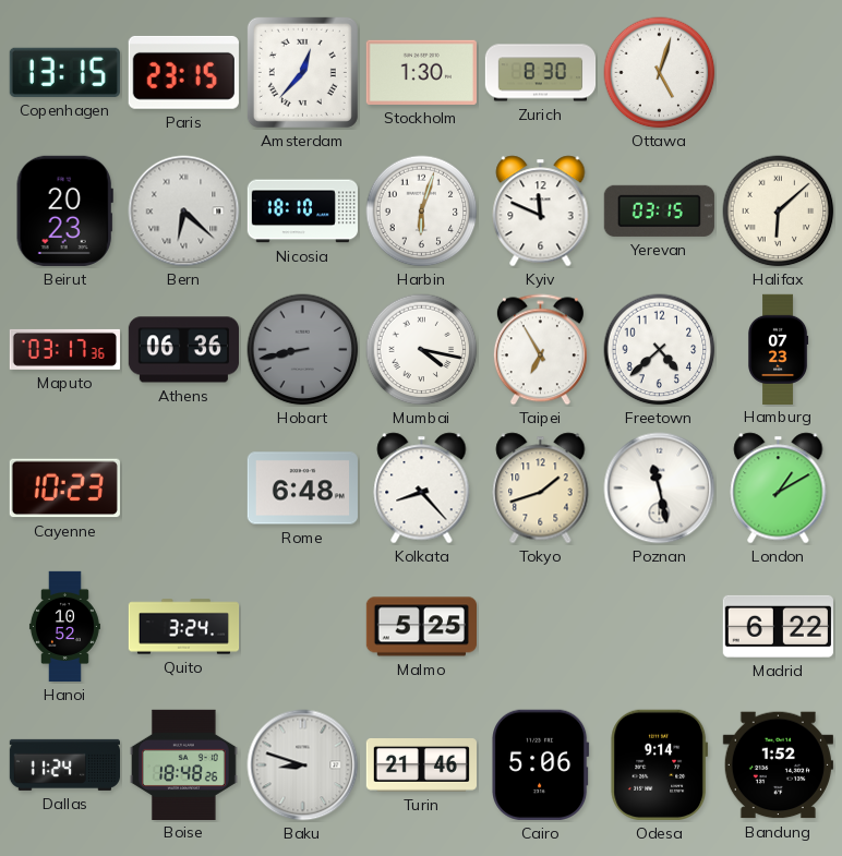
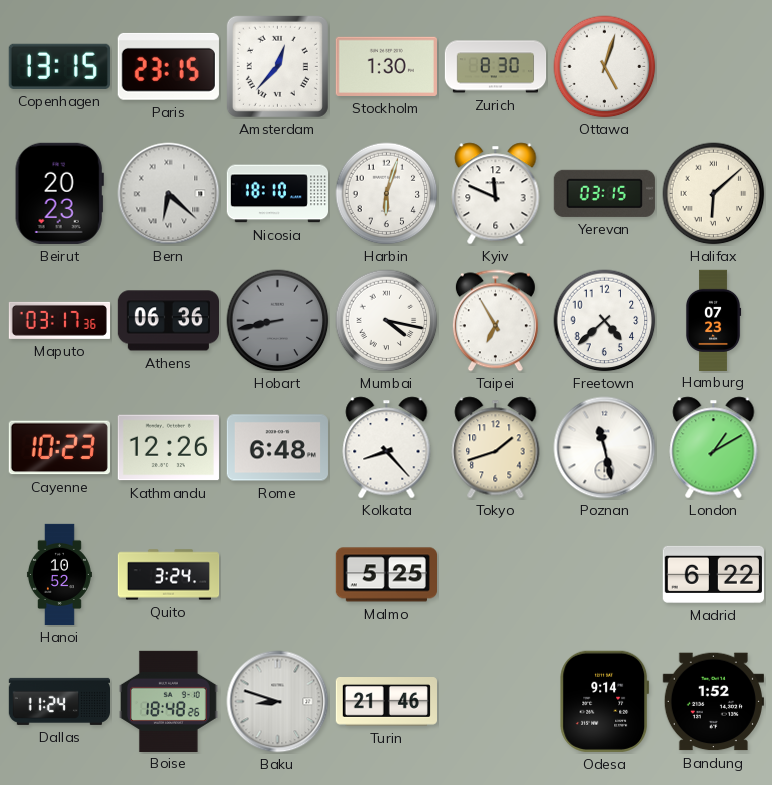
Kathmandu: none -> 12:26
Cairo: 5:06 -> none
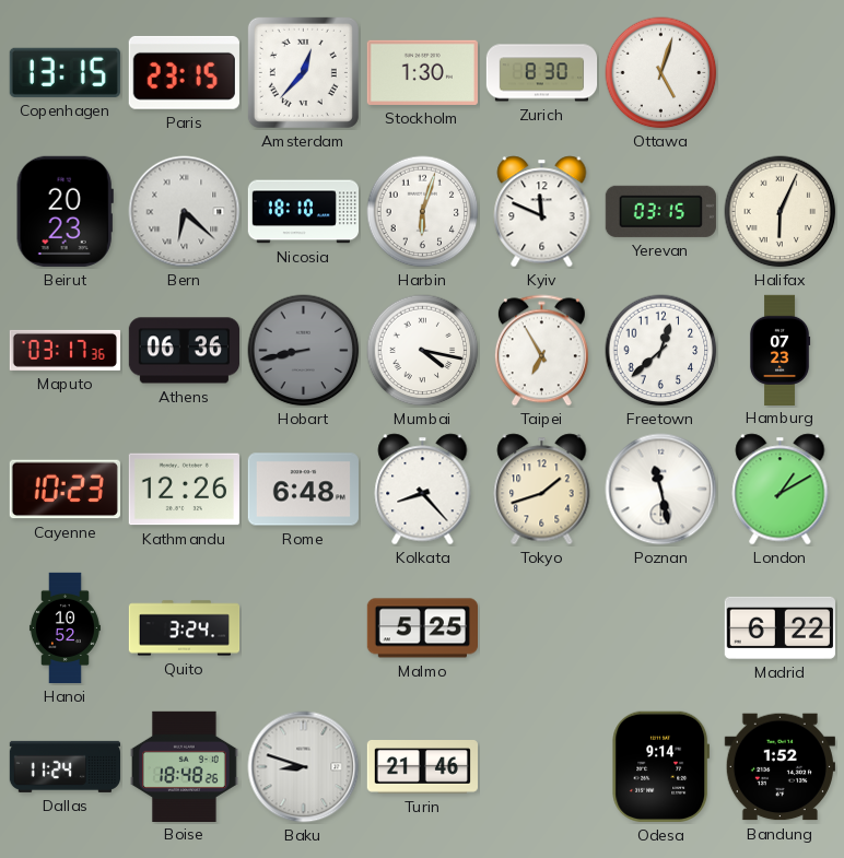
Halifax: 6:08 -> 6:04
Freetown: 4:38 -> 12:38
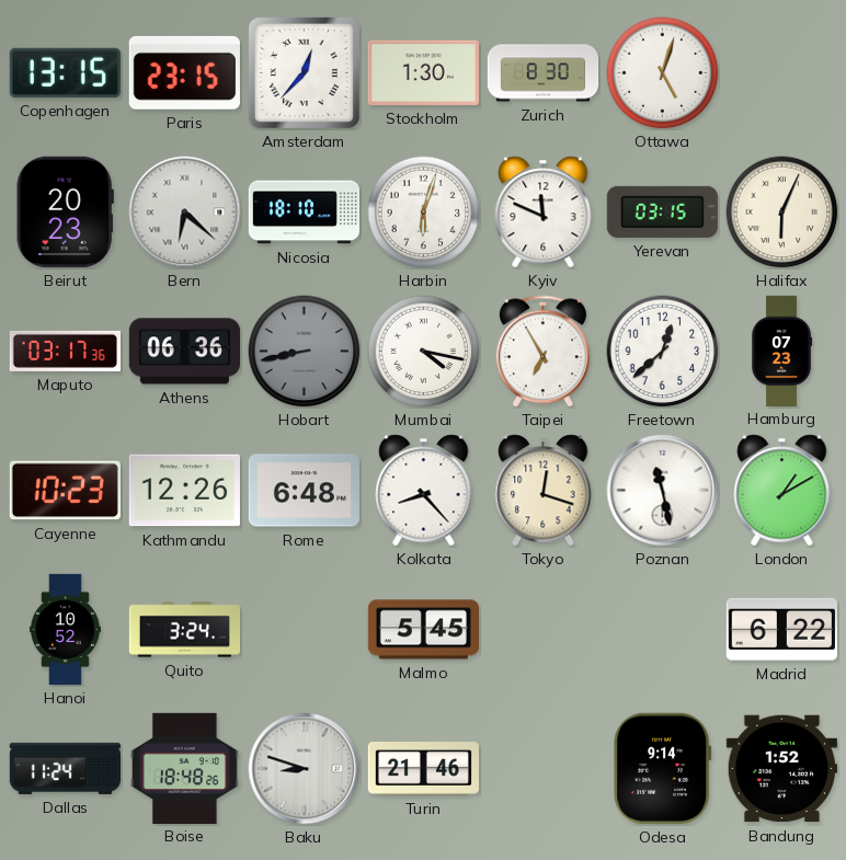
Tokyo: 1:42 -> 12:18
Malmo: 5:25 -> 5:45
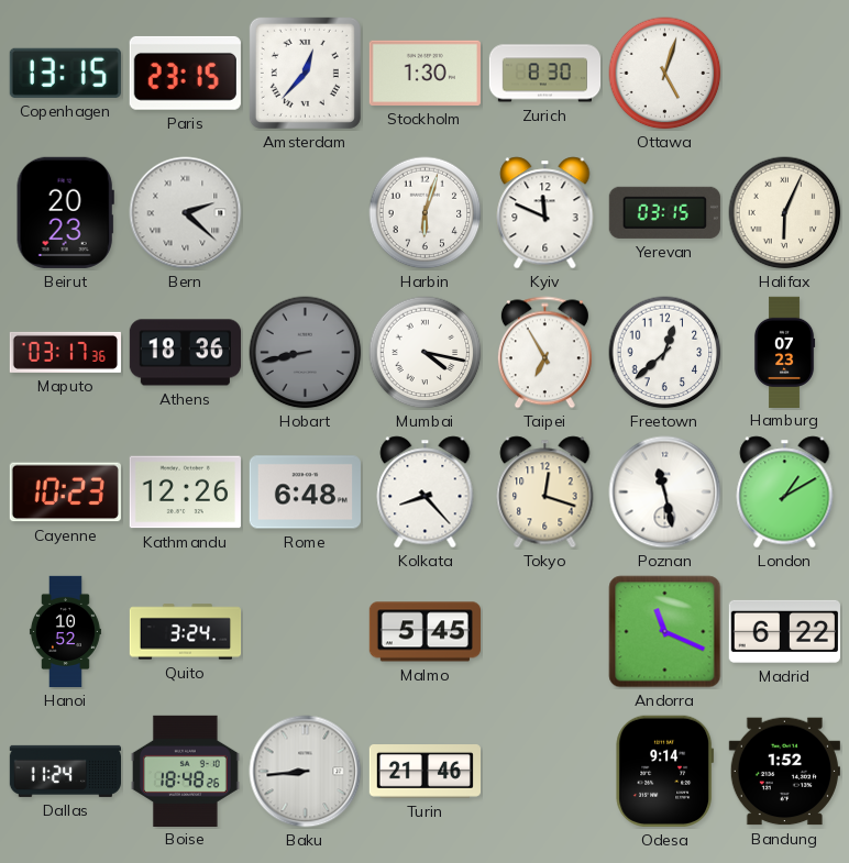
Bern: 6:22 -> 2:22
Nicosia: 18:10 -> none
Athens: 06:36 -> 18:36
Andorra: none -> 11:19
Baku: 8:48 -> 8:44
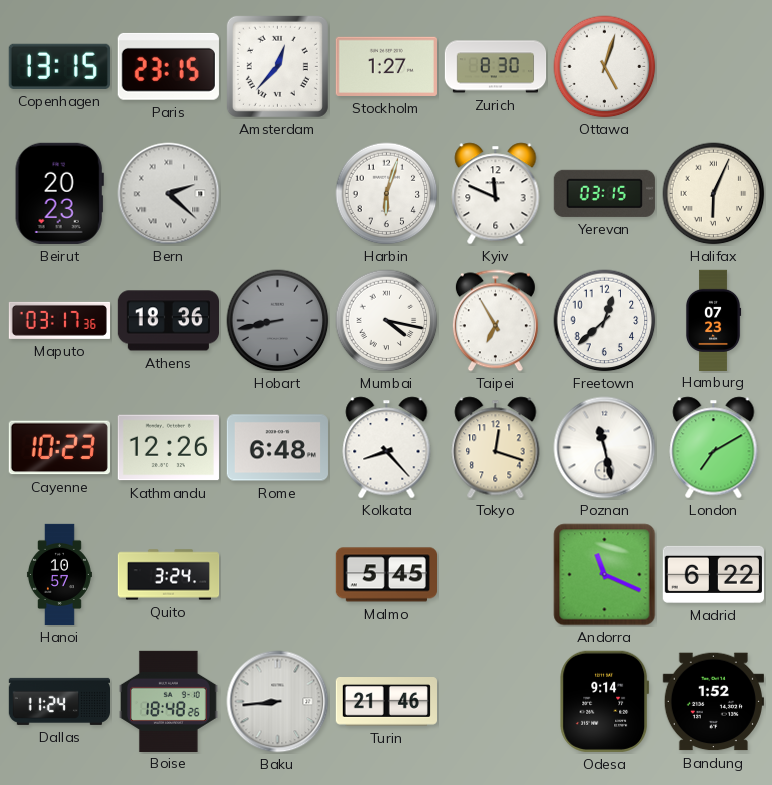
Stockholm: 1:30 -> 1:27
London: 1:10 -> 7:10
Hanoi: 10:52 -> 10:57
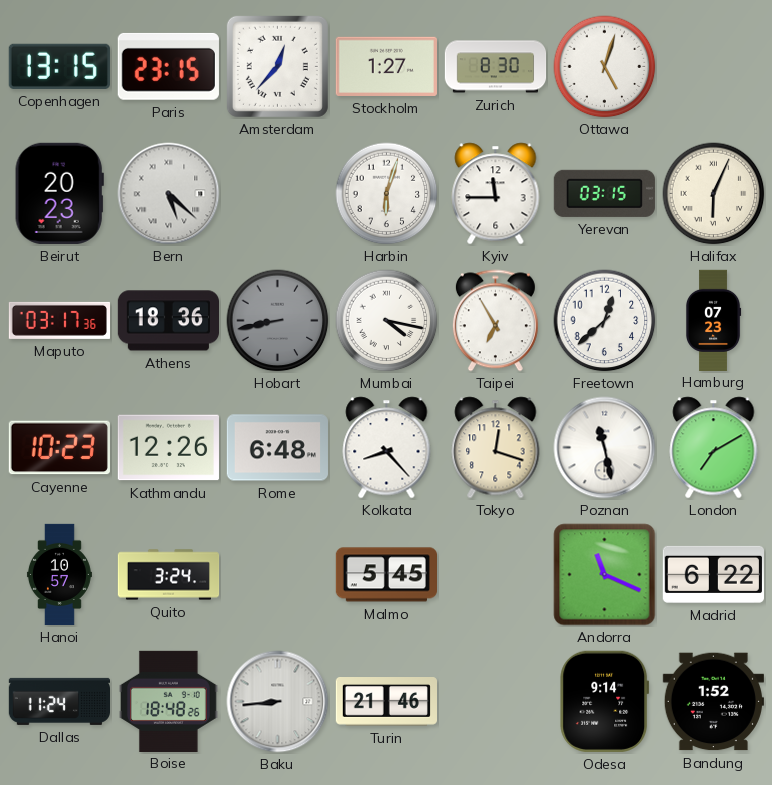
Bern: 2:22 -> 5:22
Kyiv: 11:49 -> 11:45
